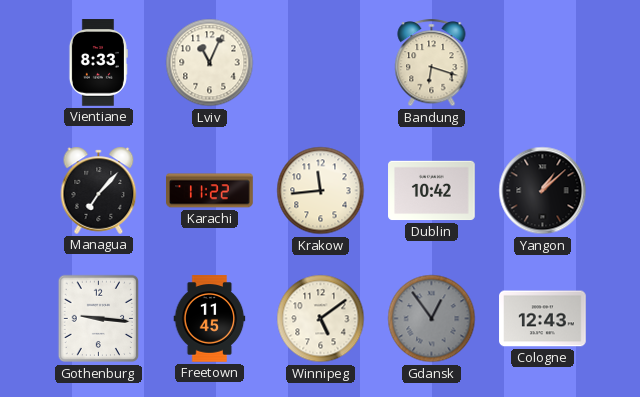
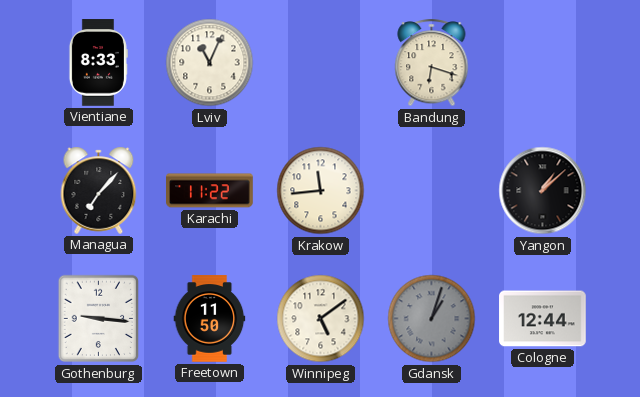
Dublin: 10:42 -> none
Freetown: 11:45 -> 11:50
Gdansk: 12:54 -> 1:03
Cologne: 12:43 -> 12:44
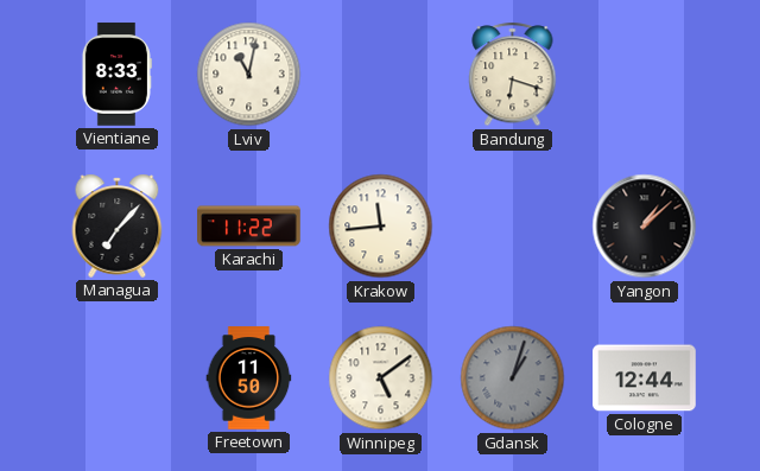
Lviv: 11:04 -> 11:02
Gothenburg: 9:16 -> none
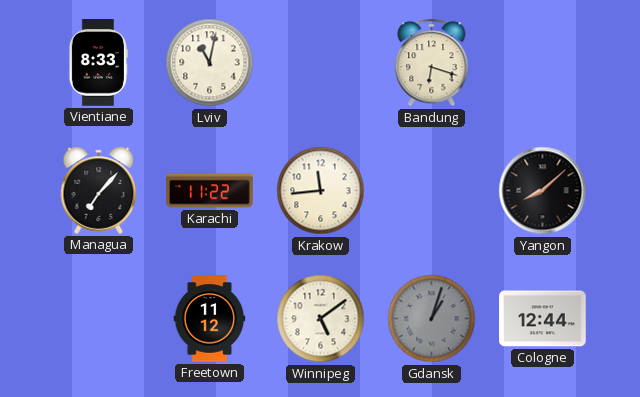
Yangon: 1:08 -> 8:08
Freetown: 11:50 -> 11:12
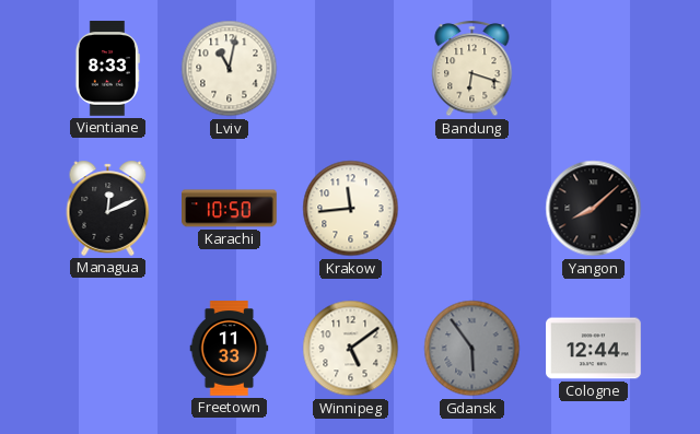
Managua: 7:07 -> 12:11
Karachi: 11:22 -> 10:50
Freetown: 11:12 -> 11:33
Gdansk: 1:03 -> 5:54
